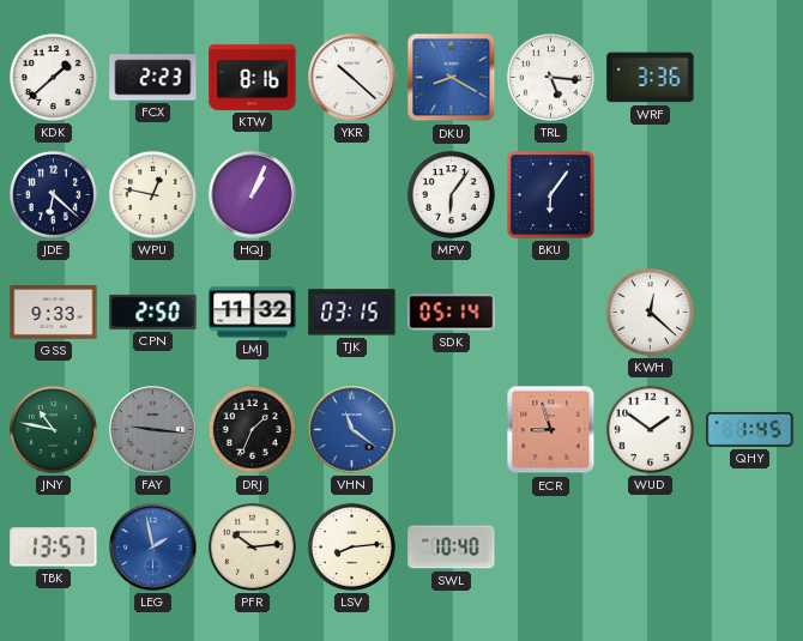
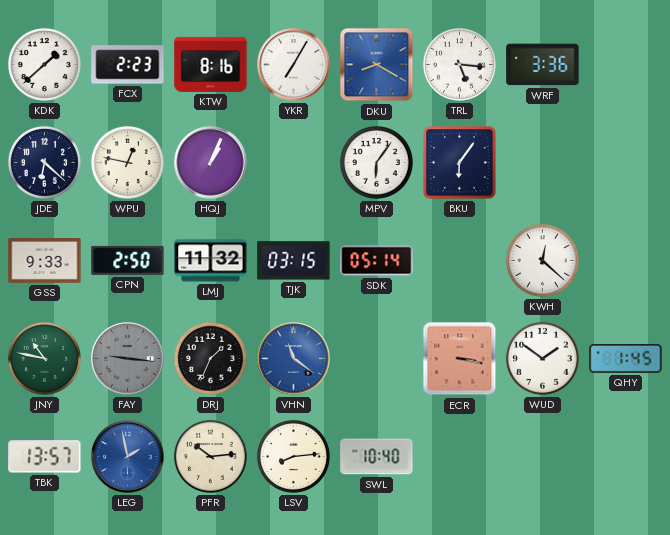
YKR: 10:22 -> 7:05
ECR: 8:57 -> 3:17
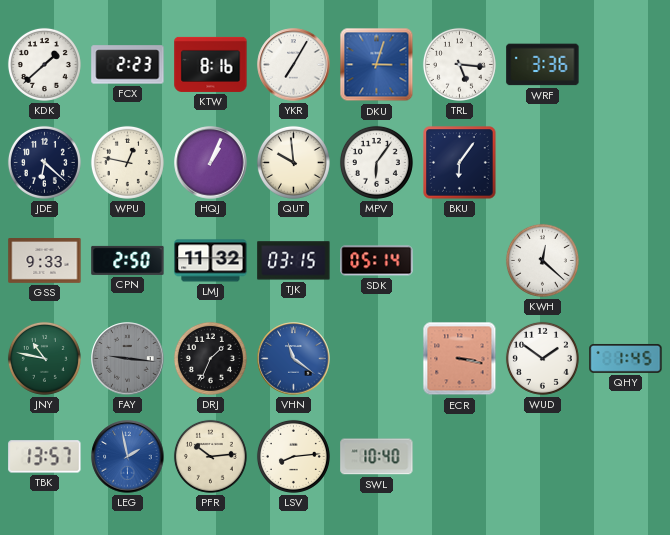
DKU: 8:20 -> 3:03
QUT: none -> 9:59
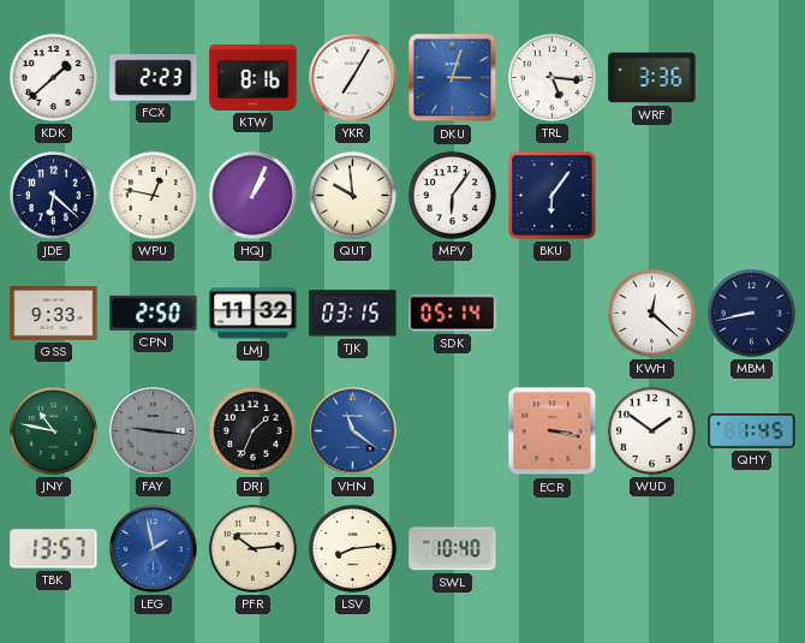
MBM: none -> 8:43
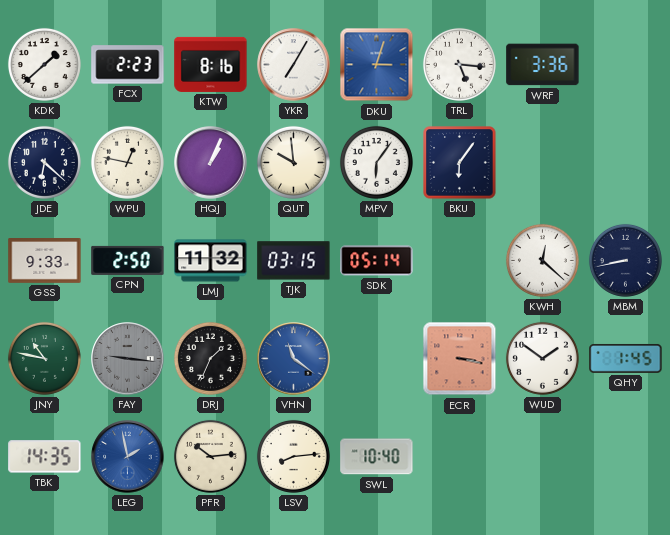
TBK: 13:57 -> 14:35
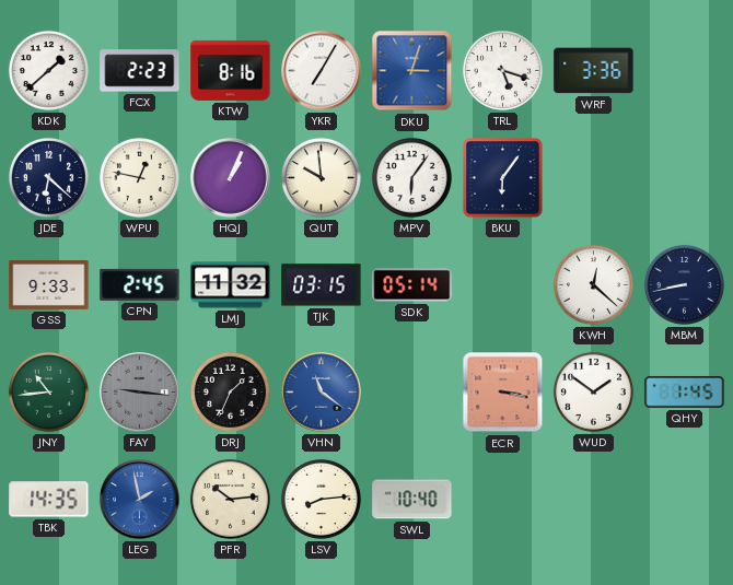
TRL: 5:16 -> 5:18
CPN: 2:50 -> 2:45
JNY: 10:47 -> 10:44
